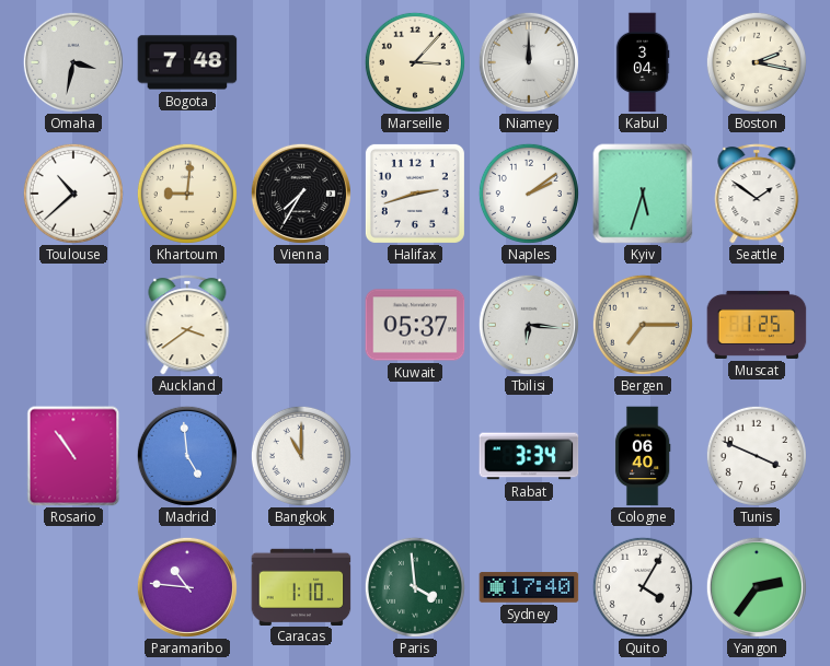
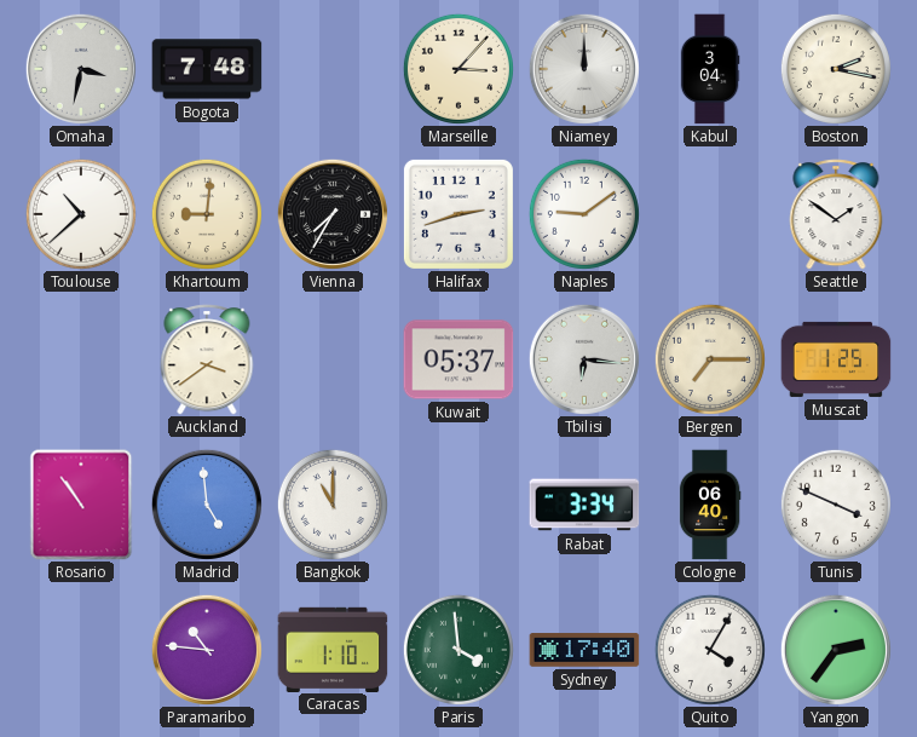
Naples: 2:09 -> 9:09
Kyiv: 5:33 -> none
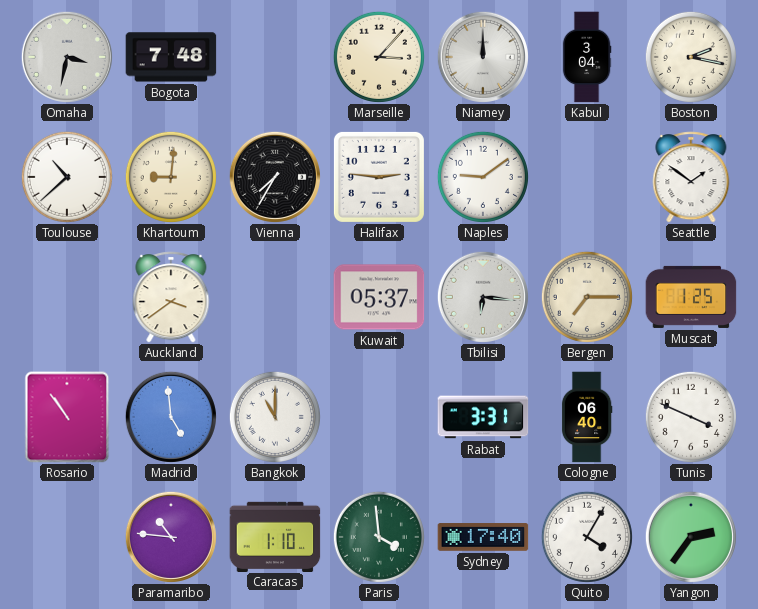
Halifax: 2:42 -> 2:46
Rabat: 3:34 -> 3:31
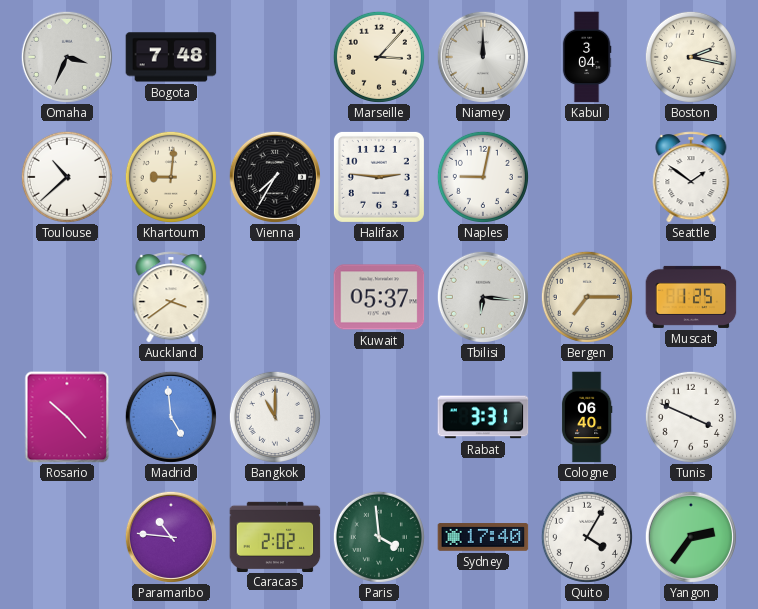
Omaha: 3:32 -> 3:34
Naples: 9:09 -> 9:02
Rosario: 10:54 -> 10:23
Caracas: 1:10 -> 2:02
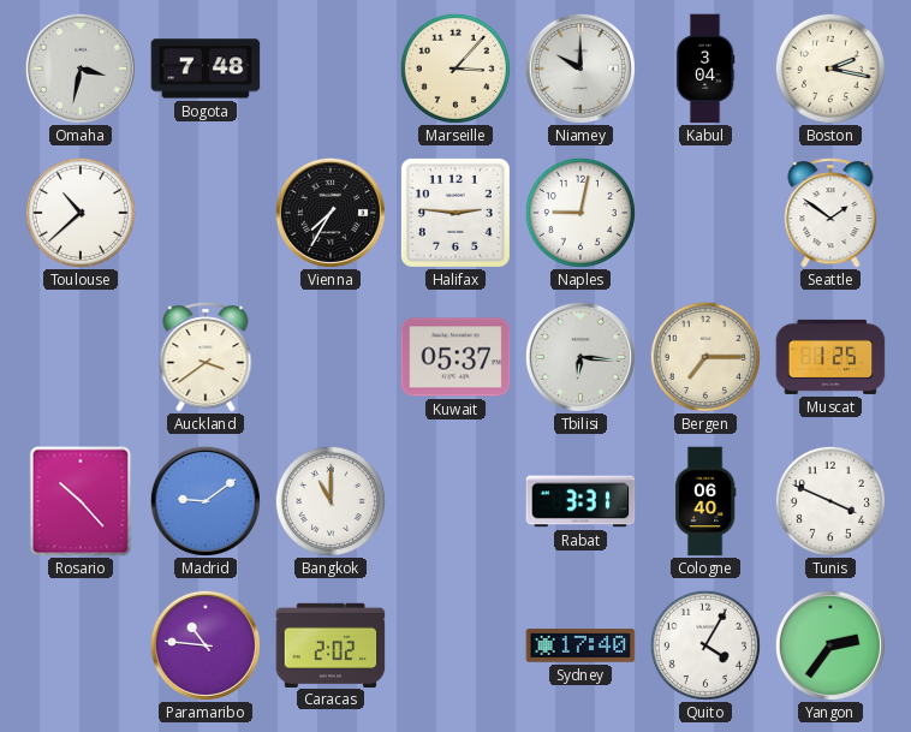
Omaha: 3:34 -> 3:32
Niamey: 12:00 -> 10:00
Khartoum: 9:01 -> none
Madrid: 4:59 -> 9:09
Paris: 3:59 -> none
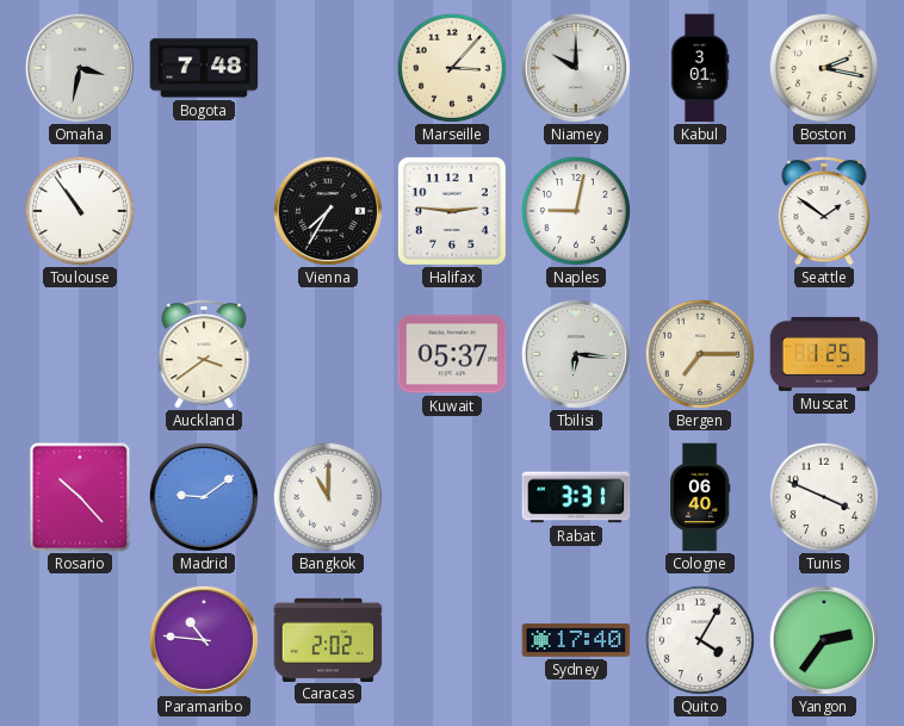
Kabul: 3:04 -> 3:01
Toulouse: 10:38 -> 10:54
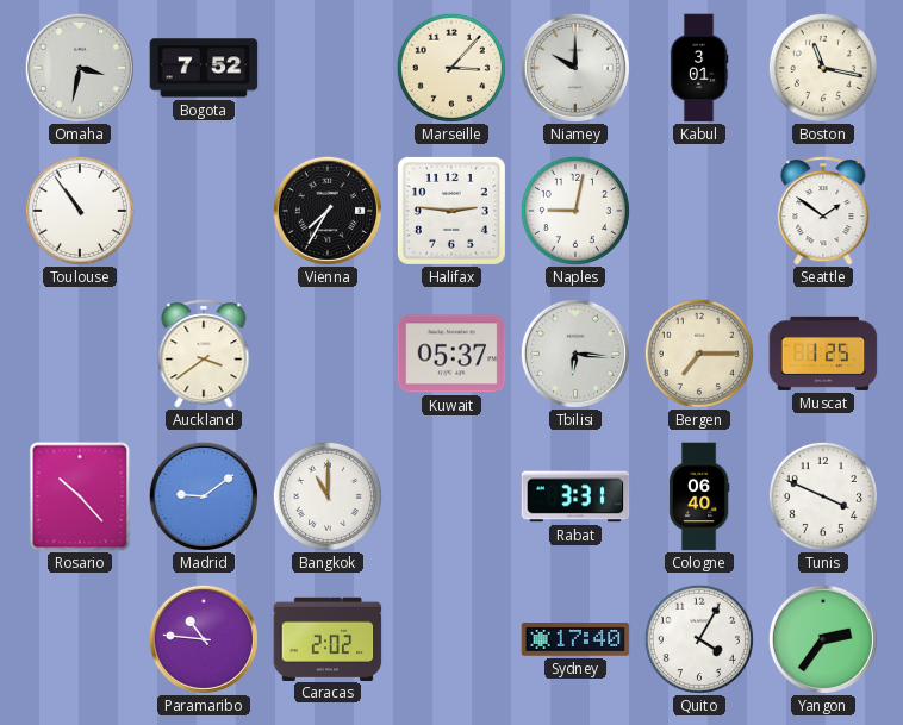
Bogota: 7:48 -> 7:52
Boston: 2:17 -> 11:17
